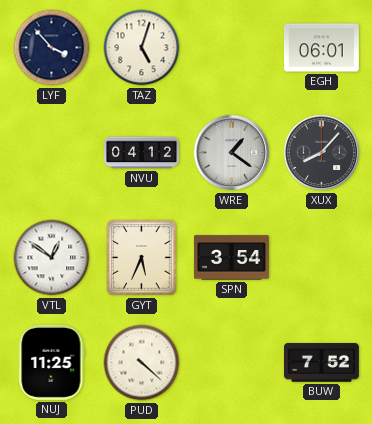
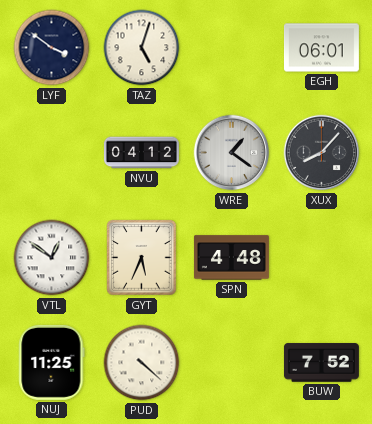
LYF: 3:53 -> 3:51
SPN: 3:54 -> 4:48
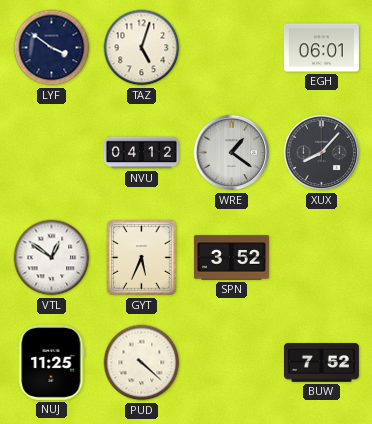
SPN: 4:48 -> 3:52
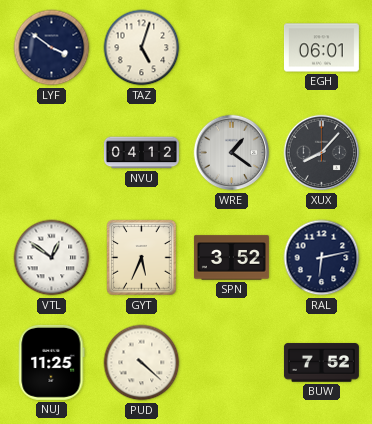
RAL: none -> 6:13
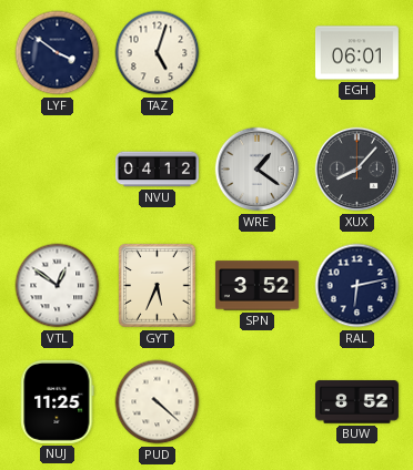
BUW: 7:52 -> 8:52
